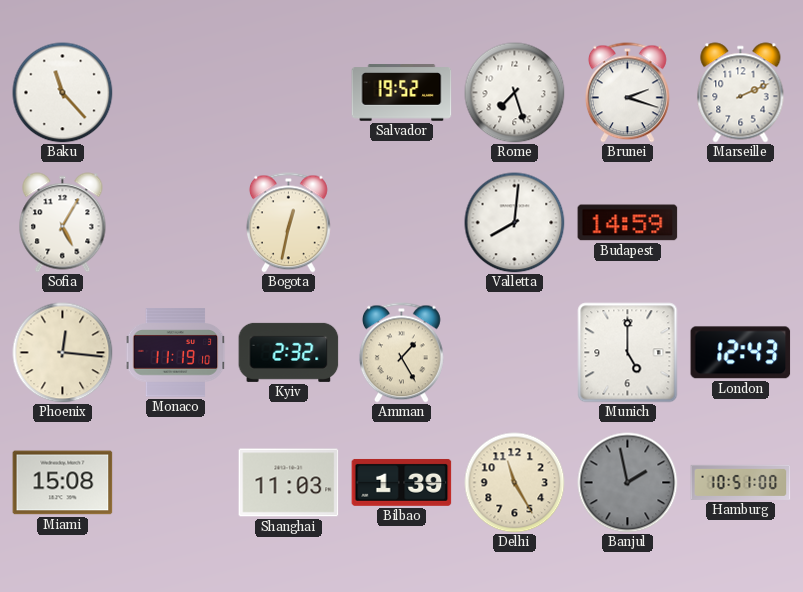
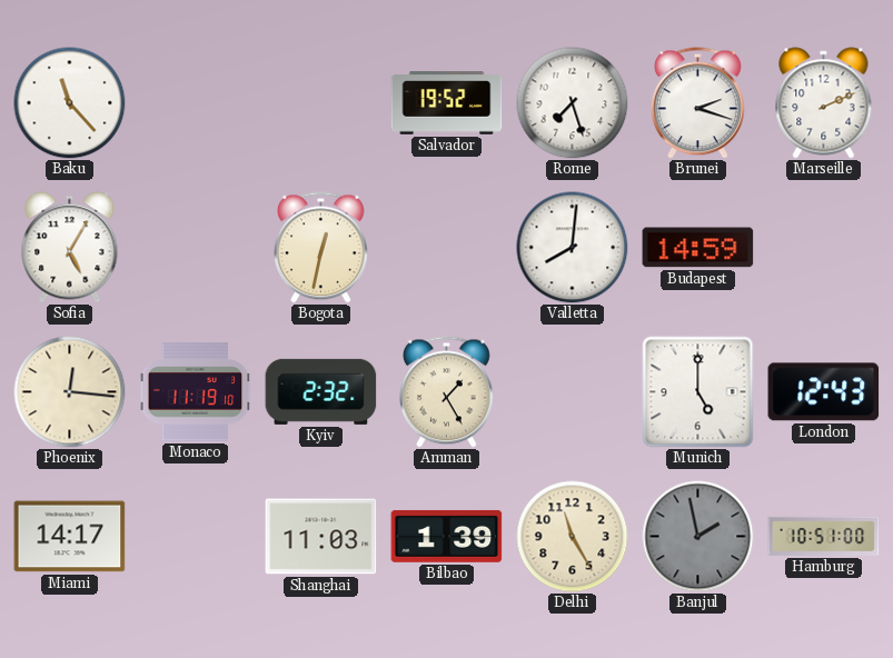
Miami: 15:08 -> 14:17
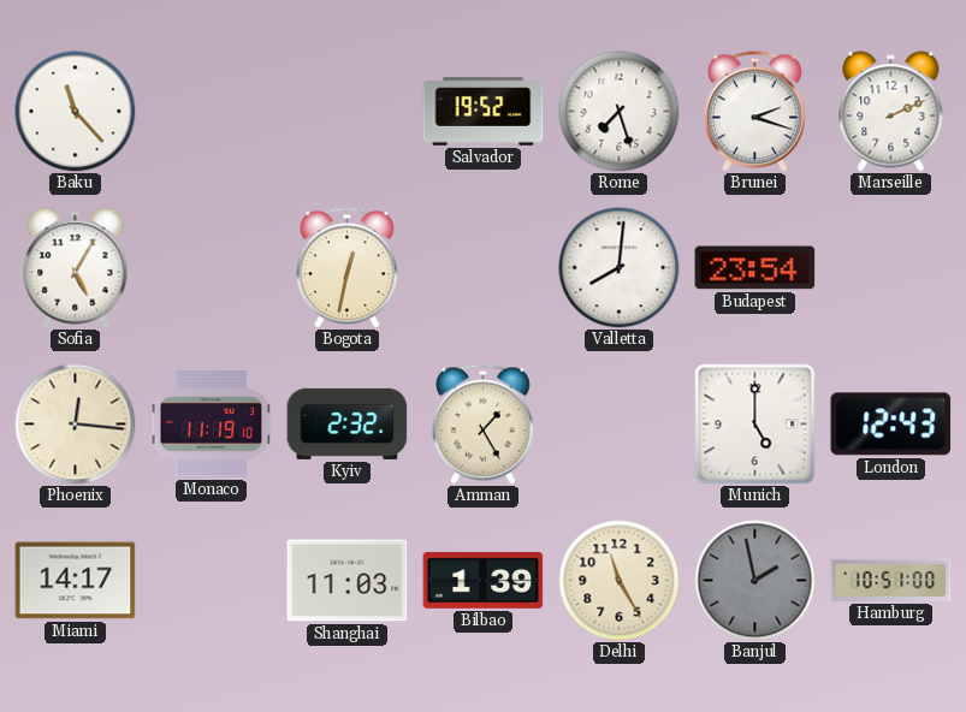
Budapest: 14:59 -> 23:54
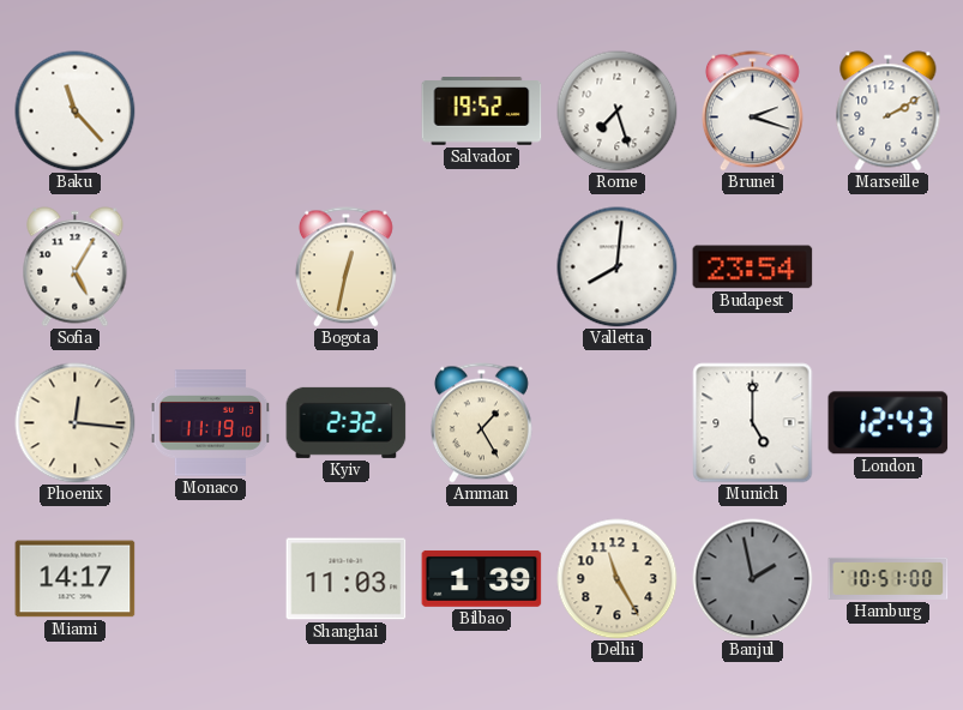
Marseille: 2:11 -> 2:10
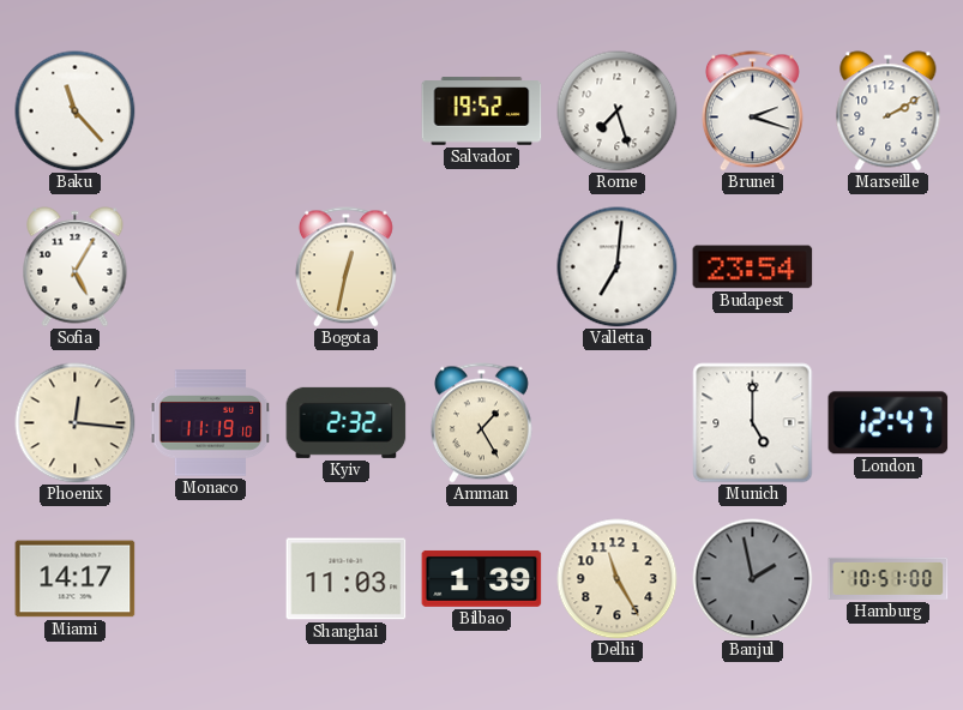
Valletta: 8:01 -> 7:01
London: 12:43 -> 12:47
